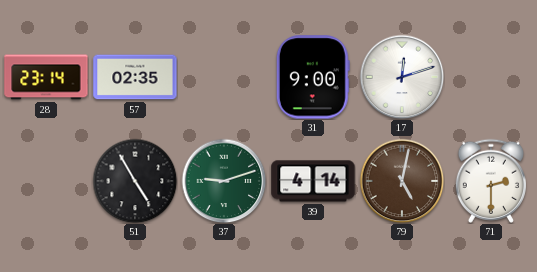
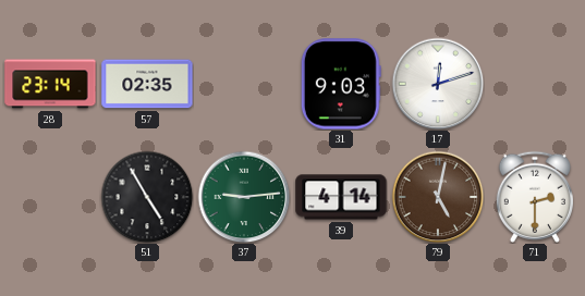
31: 9:00 -> 9:03
37: 9:12 -> 9:14
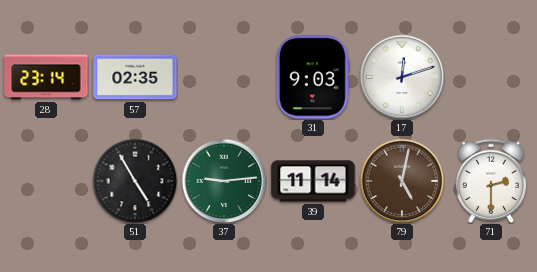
39: 4:14 -> 11:14
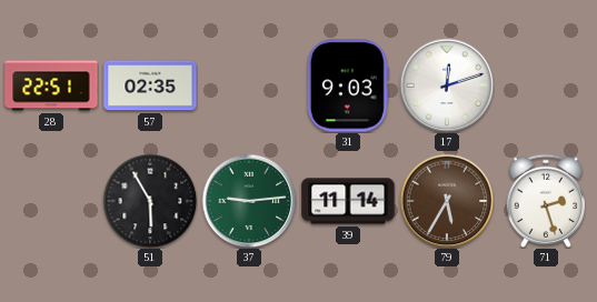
28: 23:14 -> 22:51
51: 4:55 -> 5:55
79: 5:02 -> 5:35
71: 2:30 -> 2:27
